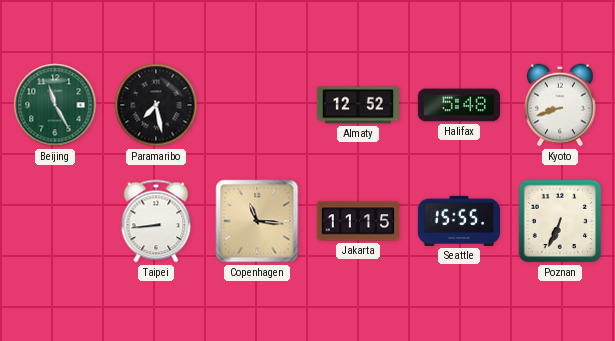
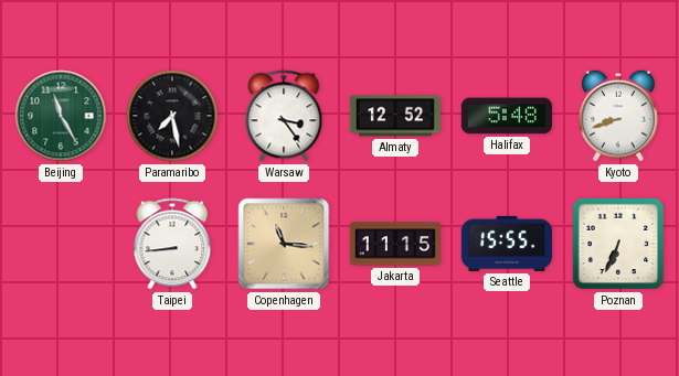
Warsaw: none -> 3:24
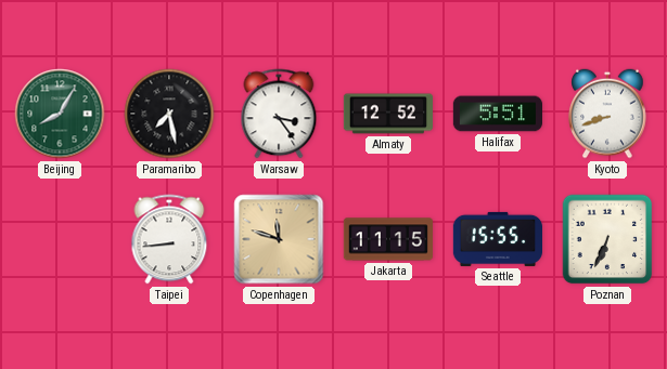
Beijing: 11:25 -> 8:05
Halifax: 5:48 -> 5:51
Copenhagen: 11:16 -> 11:48
